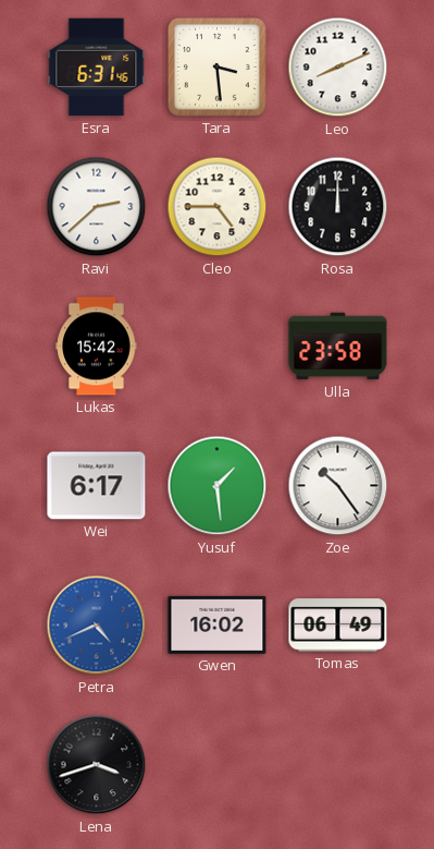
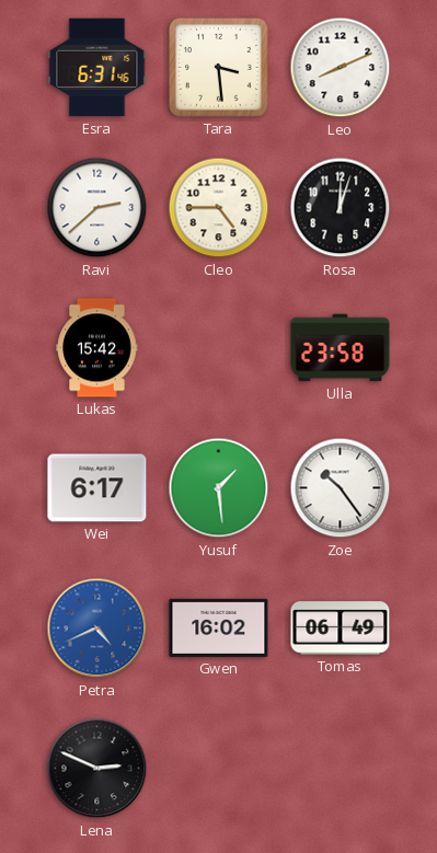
Rosa: 12:00 -> 12:03
Lena: 3:42 -> 2:49
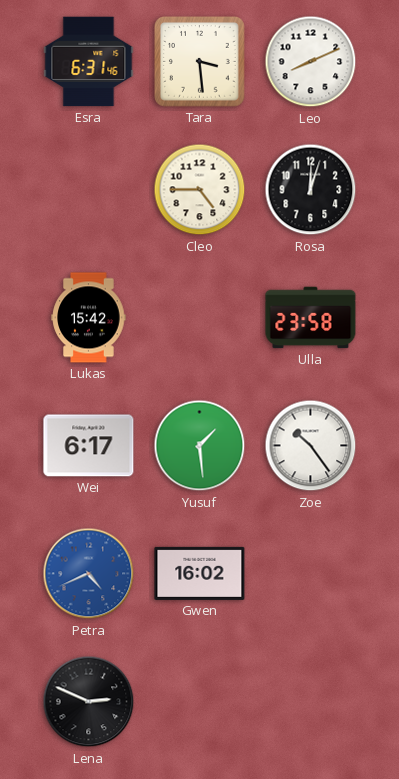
Ravi: 2:38 -> none
Tomas: 06:49 -> none
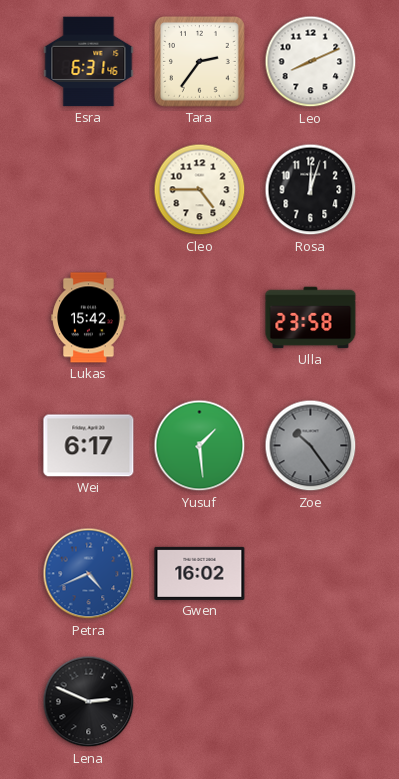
Tara: 3:29 -> 2:36
Zoe dial: white -> grey
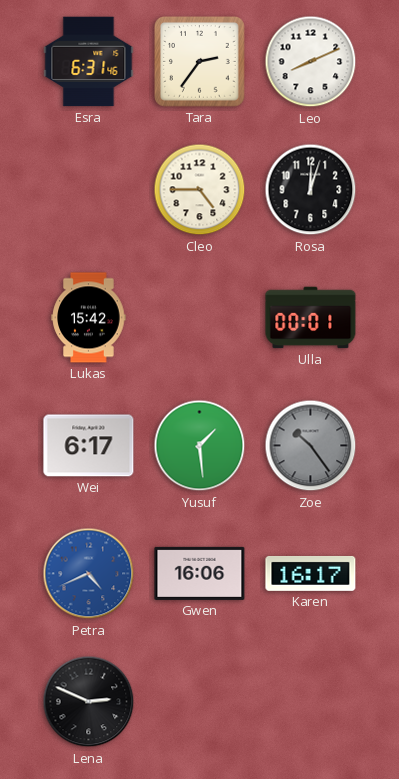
Ulla: 23:58 -> 00:01
Gwen: 16:02 -> 16:06
Karen: none -> 16:17
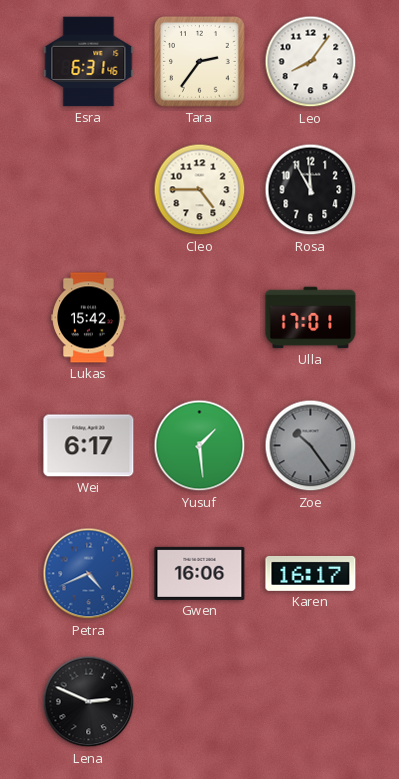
Leo: 8:11 -> 8:06
Rosa: 12:03 -> 11:55
Ulla: 00:01 -> 17:01
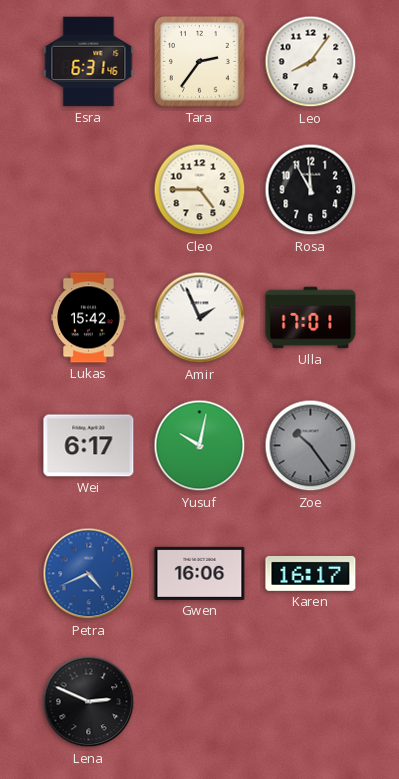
Amir: none -> 1:56
Yusuf: 1:29 -> 10:02
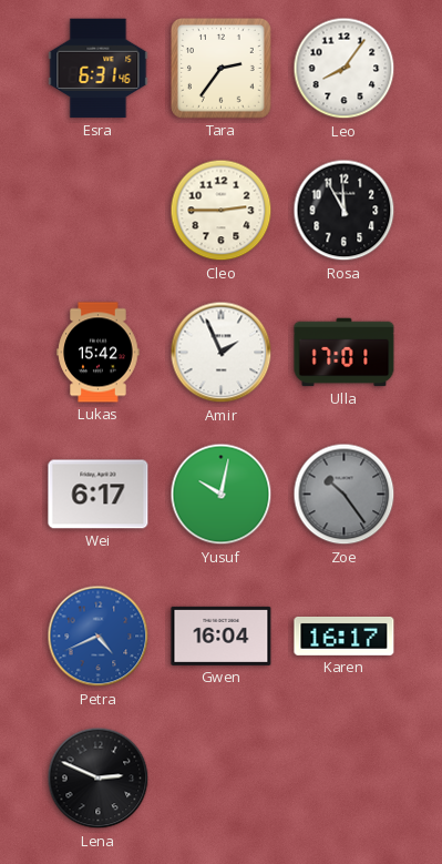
Cleo: 4:45 -> 2:45
Gwen: 16:06 -> 16:04
